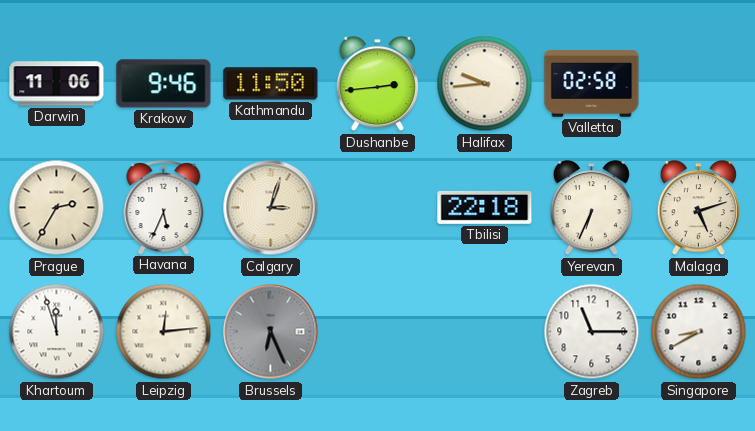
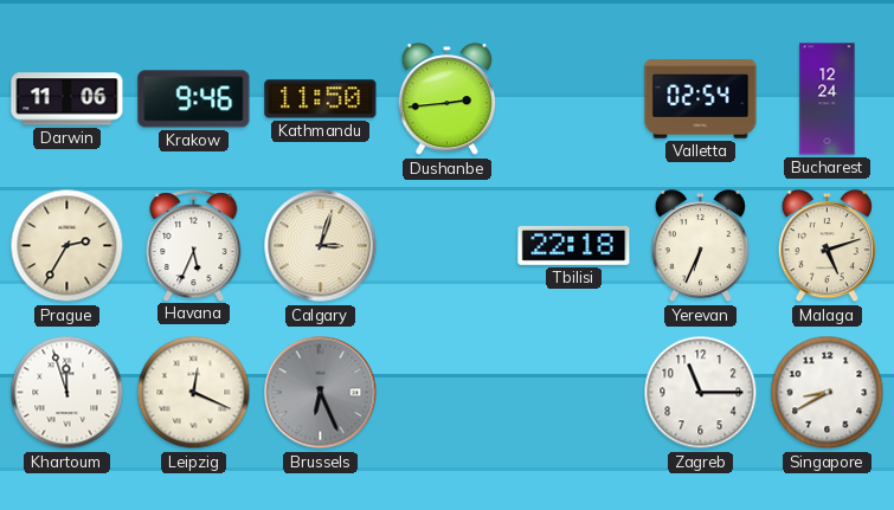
Halifax: 9:44 -> none
Valletta: 02:58 -> 02:54
Bucharest: none -> 12:24
Leipzig: 12:14 -> 12:19
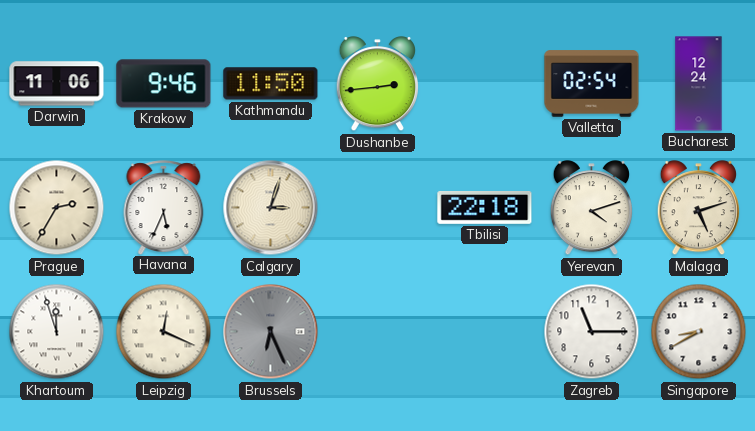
Yerevan: 6:34 -> 4:12
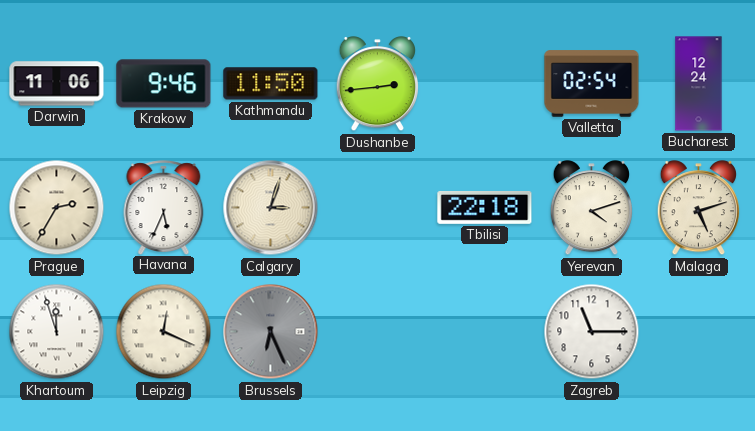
Singapore: 8:40 -> none
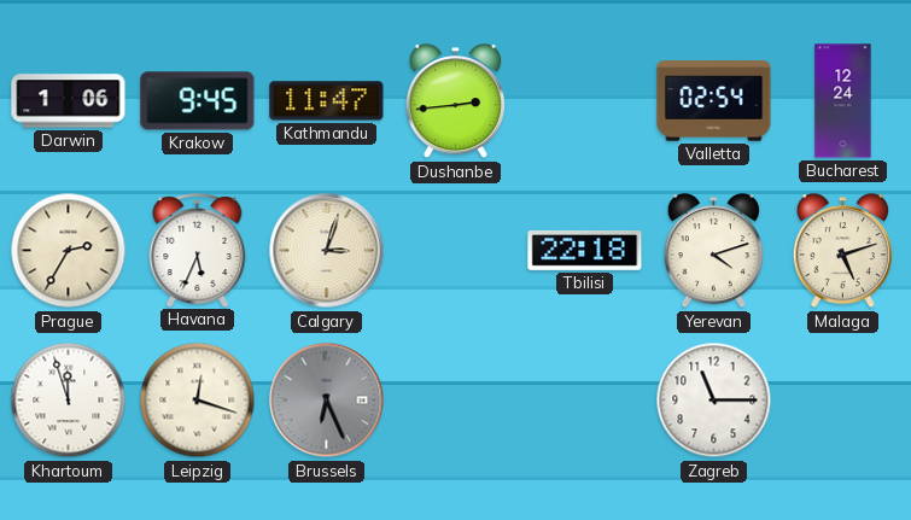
Darwin: 11:06 -> 1:06
Krakow: 9:46 -> 9:45
Kathmandu: 11:50 -> 11:47
Leipzig: 12:19 -> 12:18
